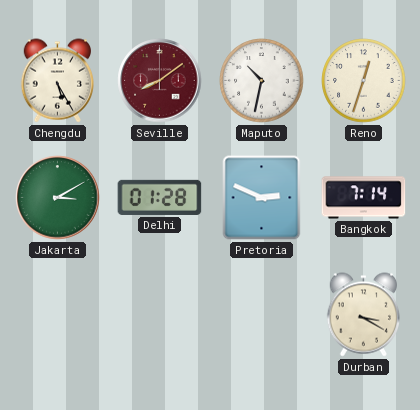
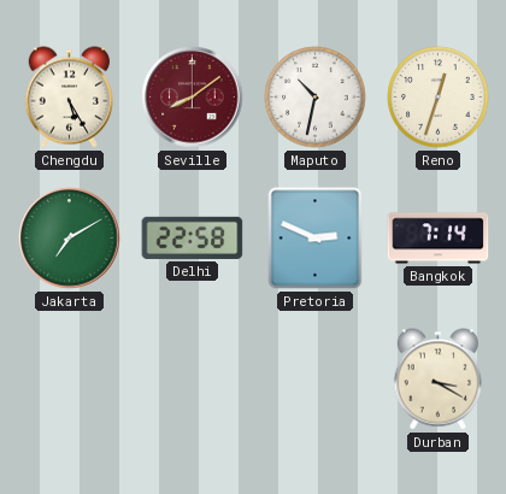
Jakarta: 3:10 -> 7:10
Delhi: 01:28 -> 22:58
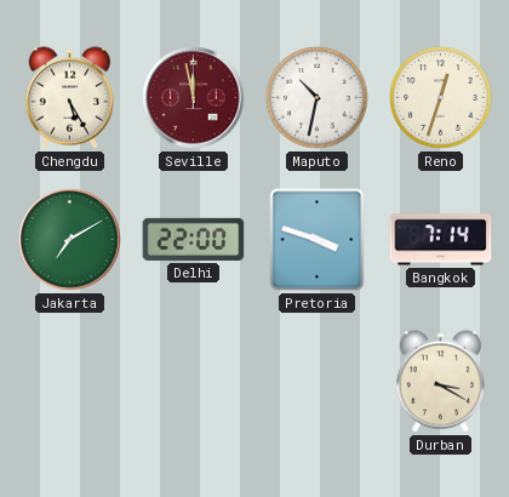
Seville: 8:09 -> 11:58
Delhi: 22:58 -> 22:00
Pretoria: 2:49 -> 3:48
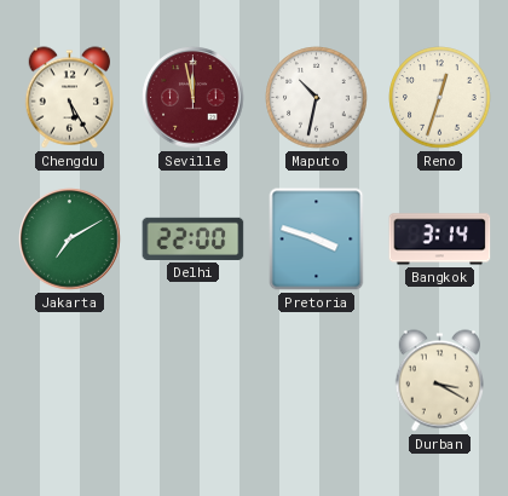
Bangkok: 7:14 -> 3:14
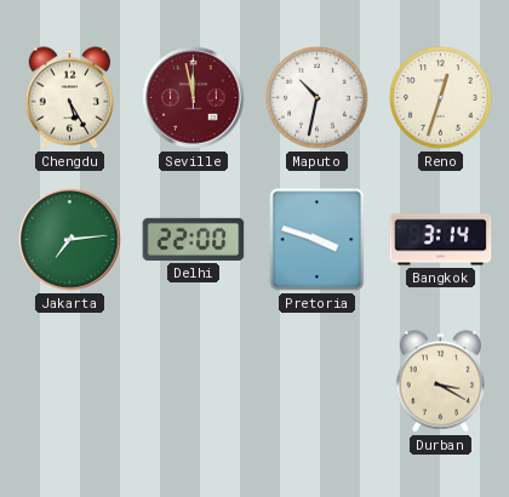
Jakarta: 7:10 -> 7:14
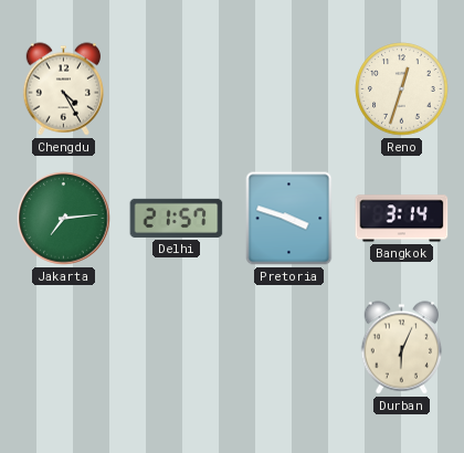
Chengdu: 5:25 -> 4:25
Seville: 11:58 -> none
Maputo: 10:32 -> none
Delhi: 22:00 -> 21:57
Durban: 3:20 -> 6:04
